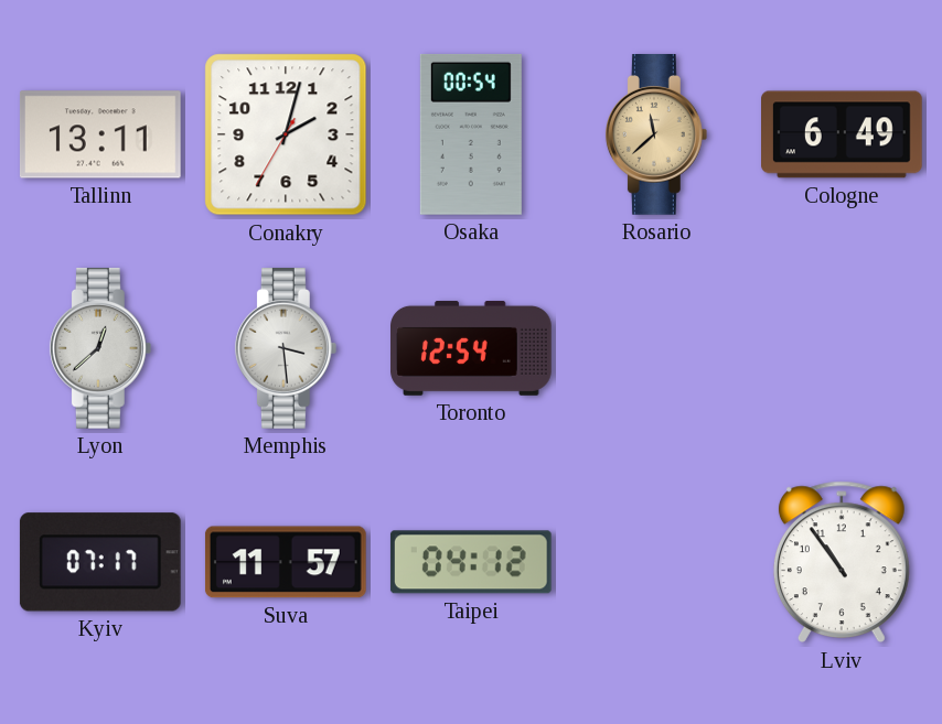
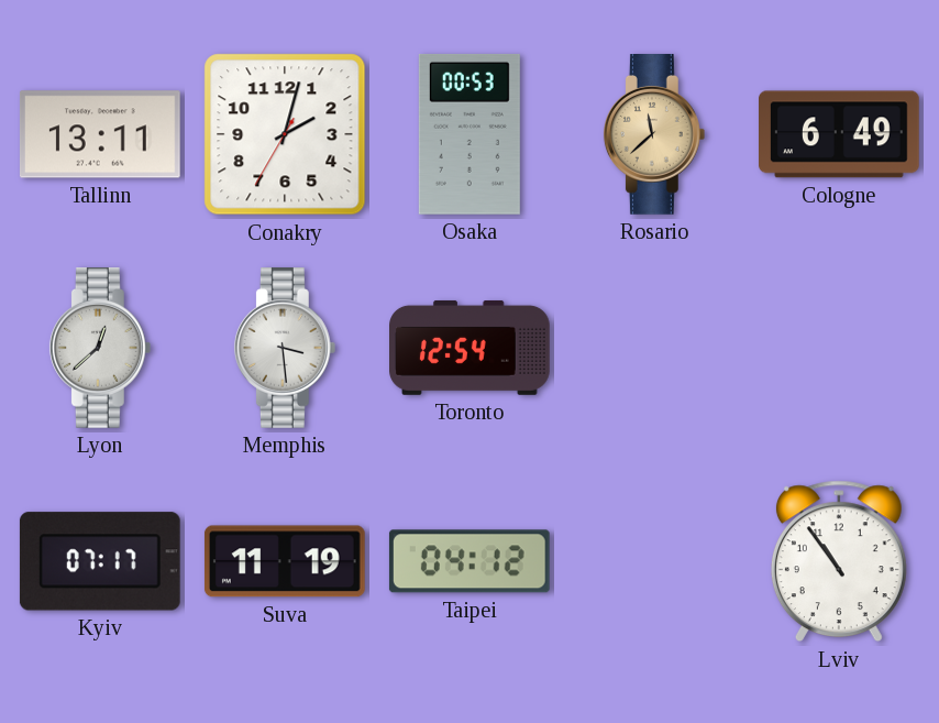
Osaka: 00:54 -> 00:53
Suva: 11:57 -> 11:19
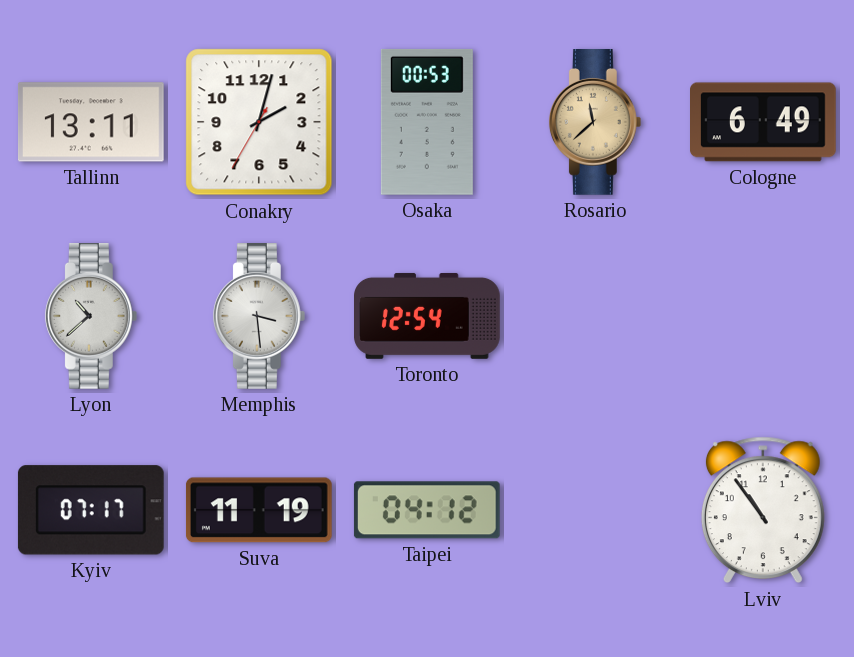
Lyon: 12:38 -> 10:38
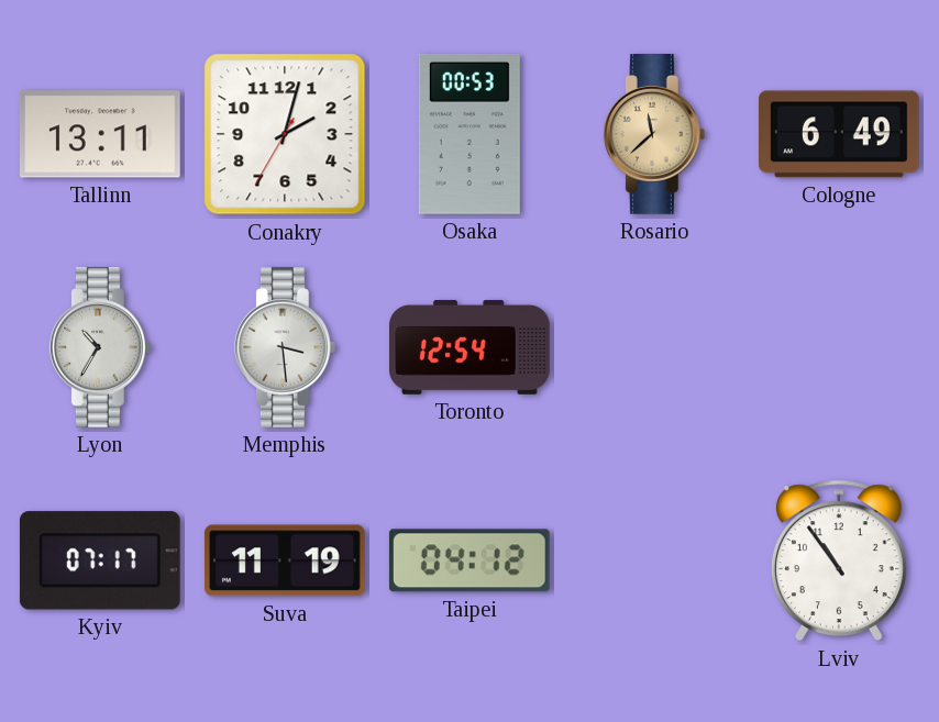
Lyon: 10:38 -> 10:35
